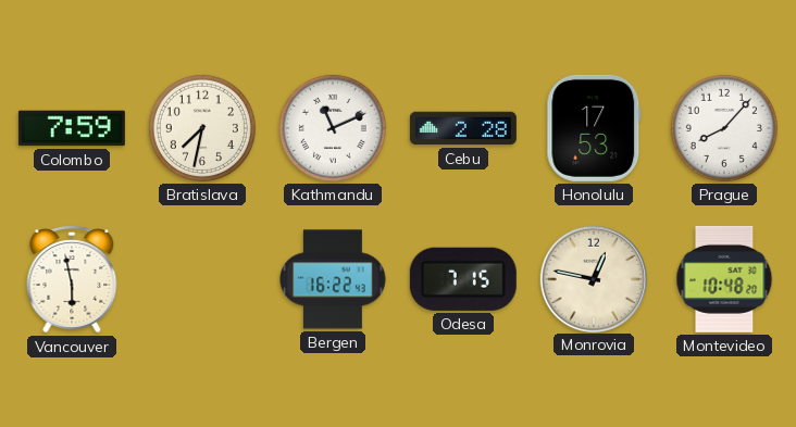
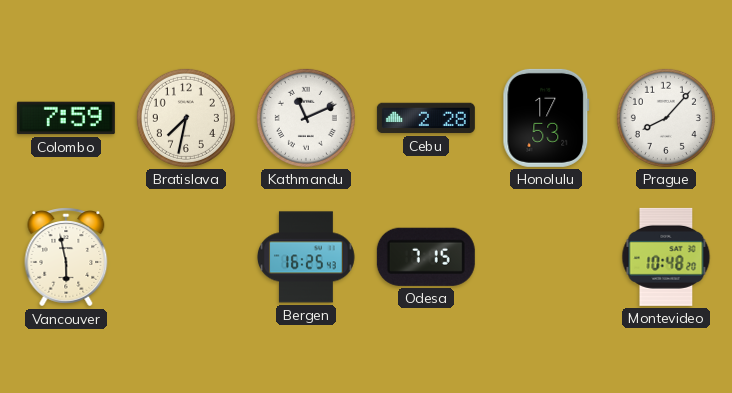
Bergen: 16:22 -> 16:25
Monrovia: 12:47 -> none
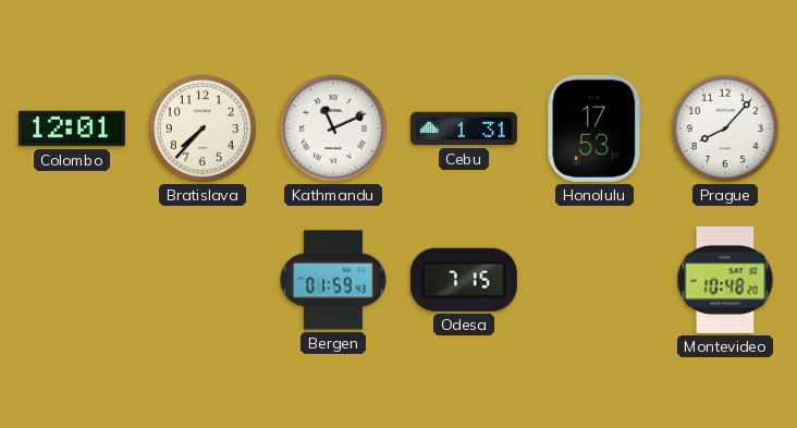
Colombo: 7:59 -> 12:01
Bratislava: 7:32 -> 7:37
Cebu: 2:28 -> 1:31
Vancouver: 5:58 -> none
Bergen: 16:25 -> 01:59
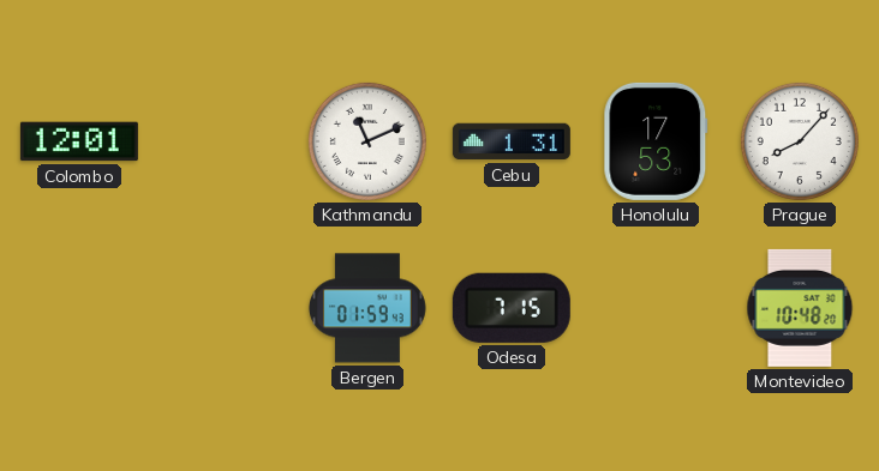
Bratislava: 7:37 -> none
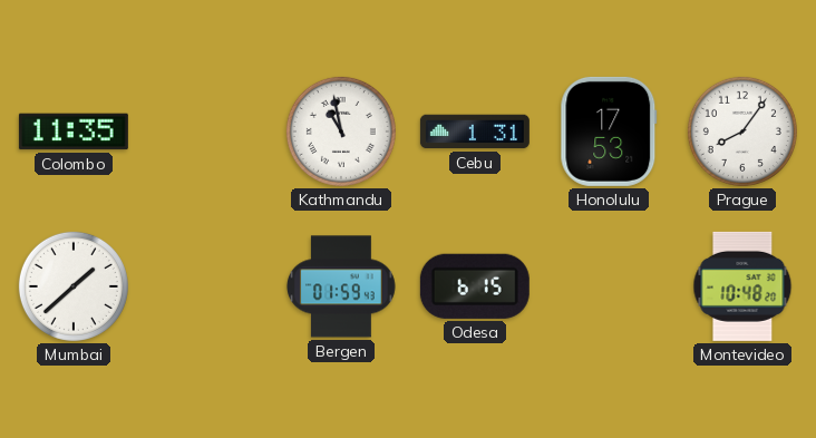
Colombo: 12:01 -> 11:35
Kathmandu: 11:11 -> 10:58
Prague: 8:07 -> 8:06
Mumbai: none -> 1:38
Odesa: 7:15 -> 6:15
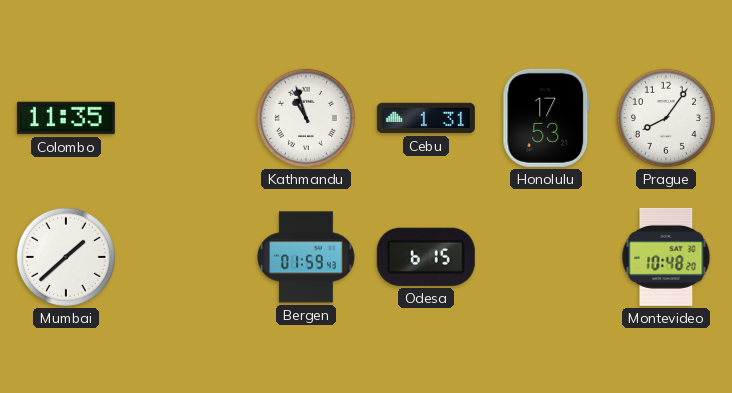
Kathmandu: 10:58 -> 10:57
